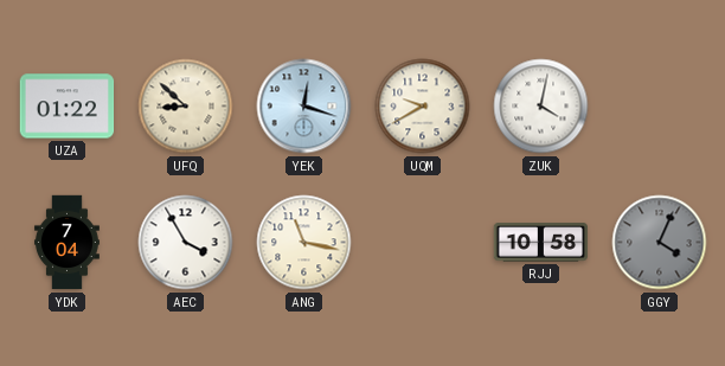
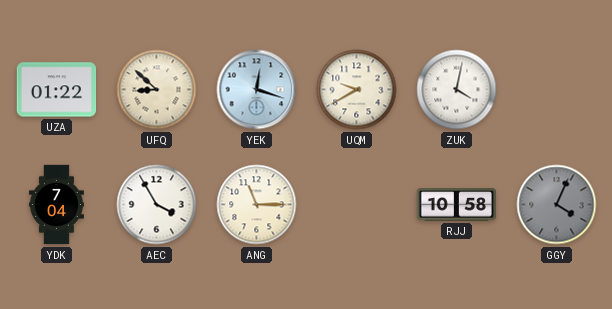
ANG: 11:17 -> 11:15
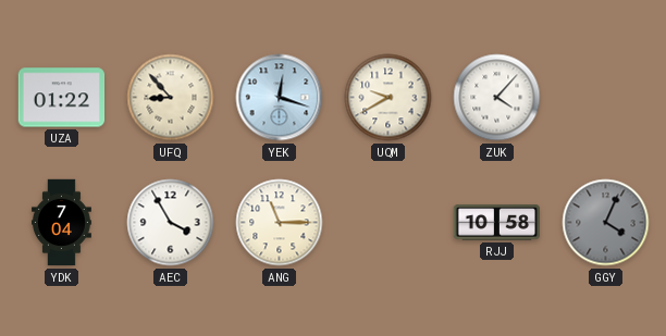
UFQ: 8:52 -> 8:53
ZUK: 4:02 -> 4:07
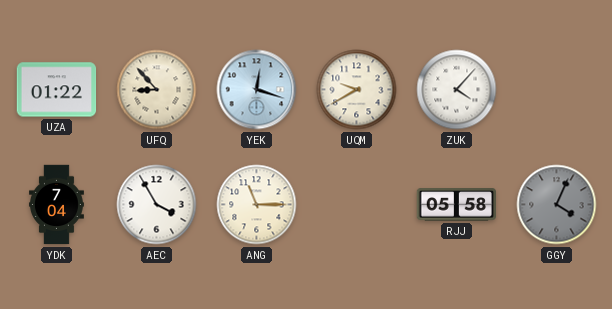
RJJ: 10:58 -> 05:58
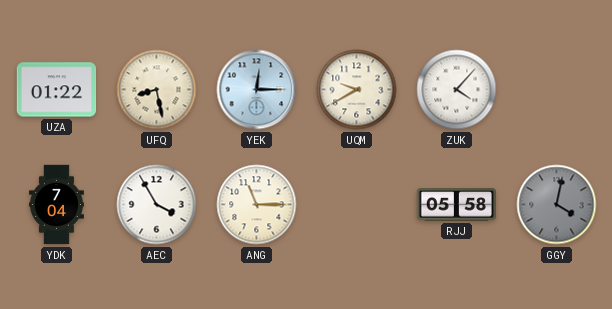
UFQ: 8:53 -> 8:28
YEK: 12:18 -> 12:15
GGY: 4:04 -> 4:02
